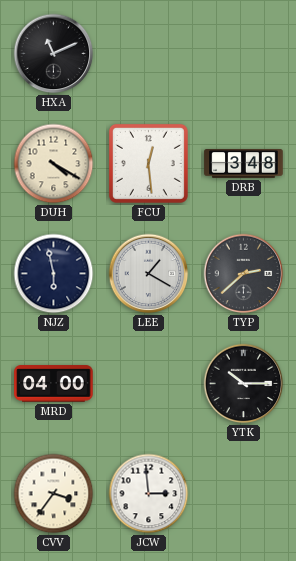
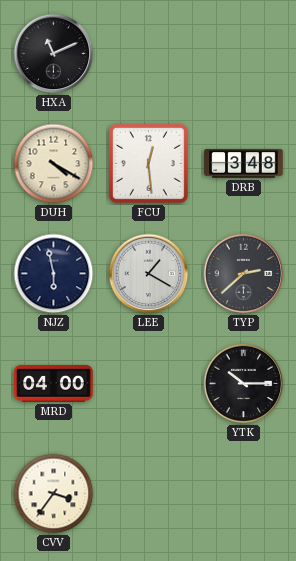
JCW: 2:59 -> none
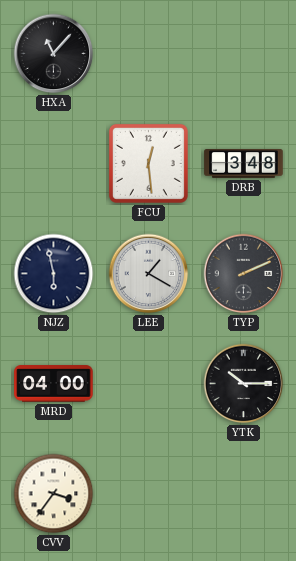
HXA: 11:11 -> 11:07
DUH: 4:20 -> none
TYP: 2:38 -> 2:11
